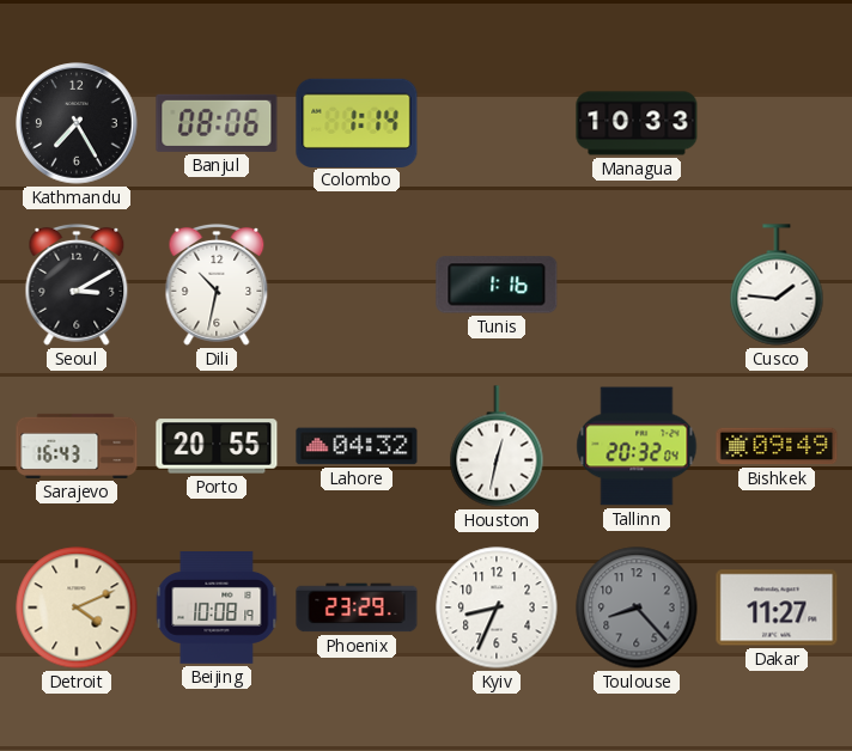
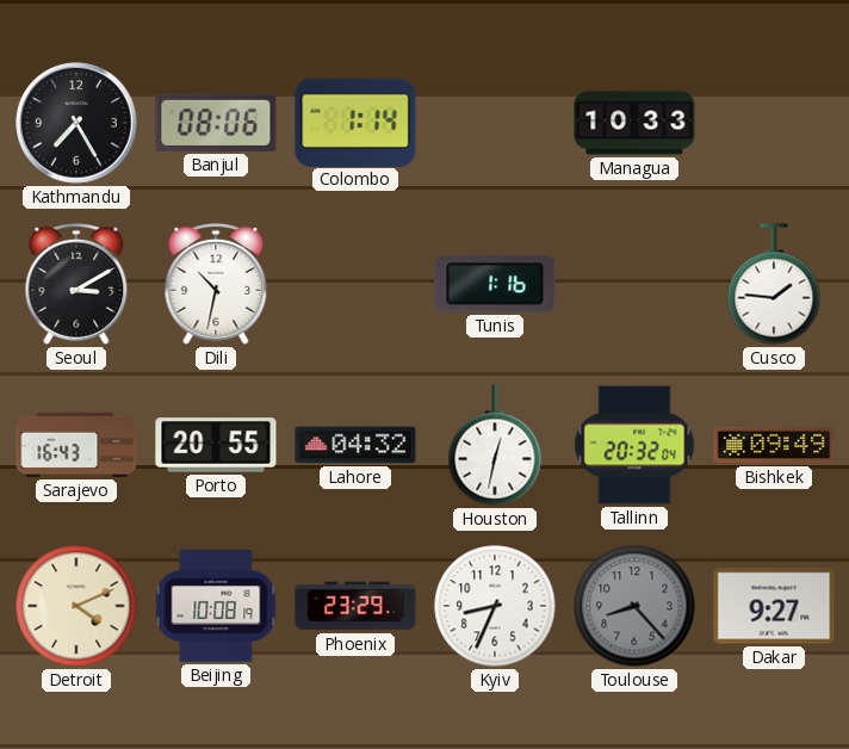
Dakar: 11:27 -> 9:27
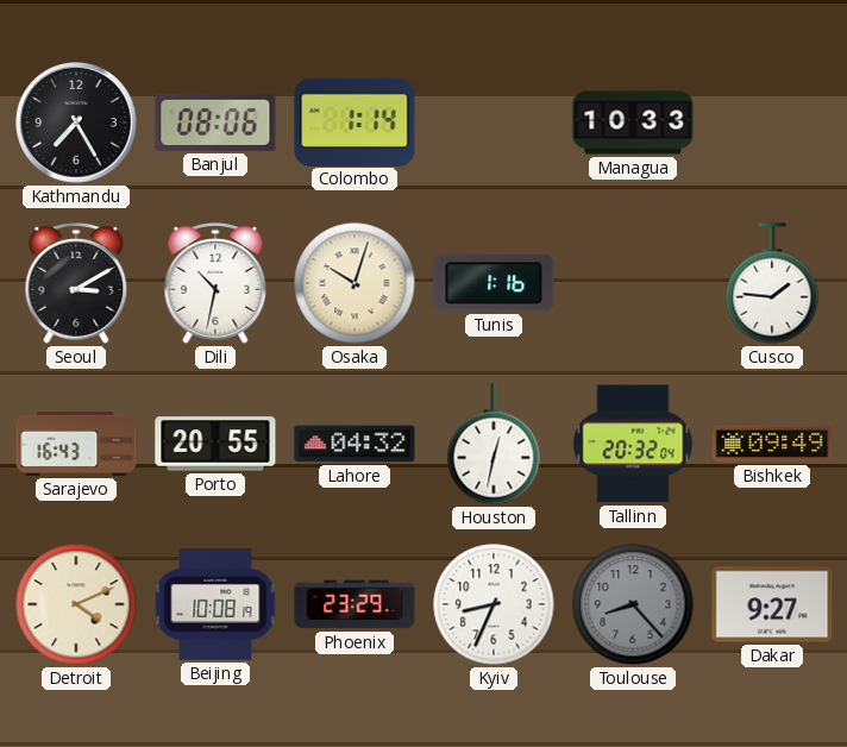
Osaka: none -> 10:03
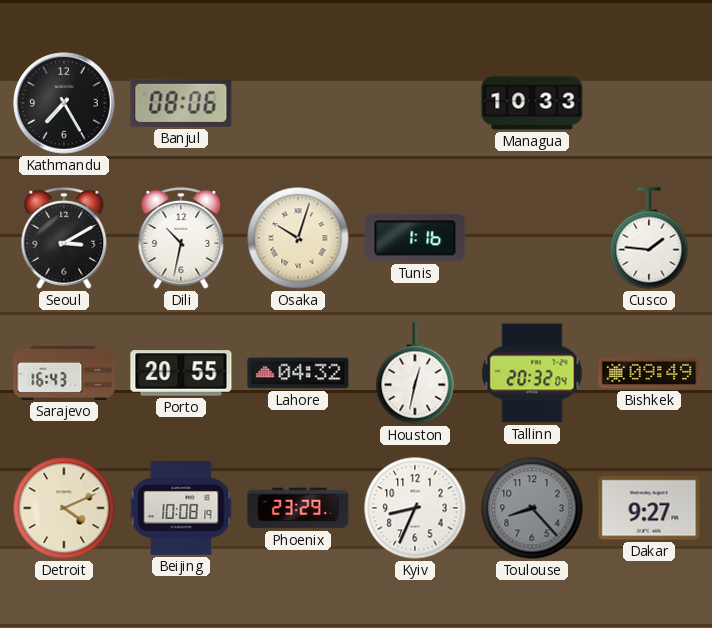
Colombo: 1:14 -> none
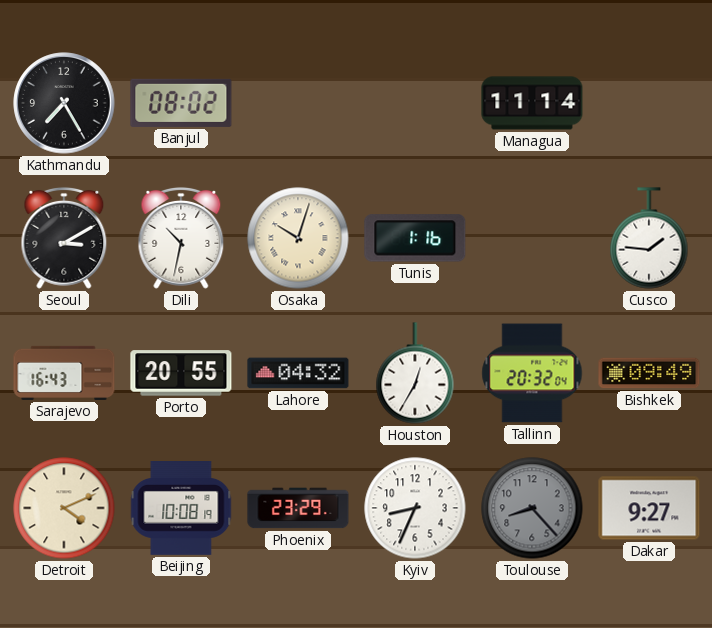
Banjul: 08:06 -> 08:02
Managua: 10:33 -> 11:14
Houston: 12:32 -> 12:35
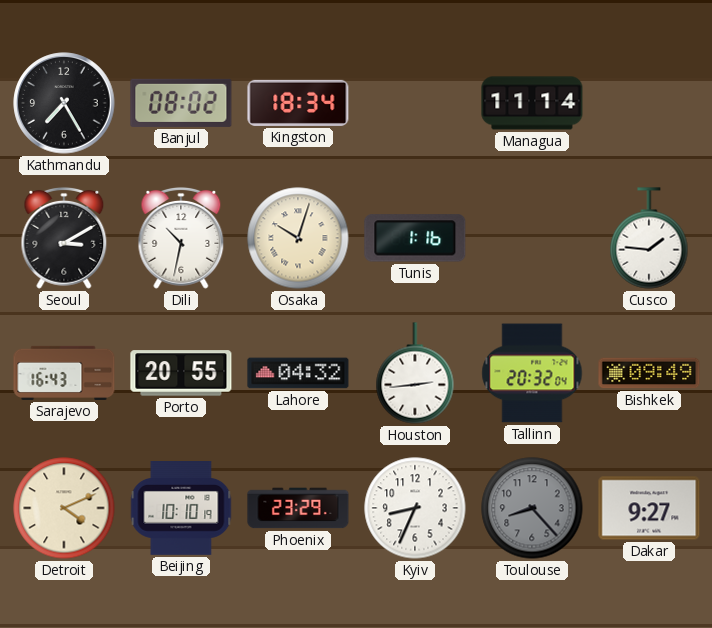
Kingston: none -> 18:34
Houston: 12:35 -> 2:44
Beijing: 10:08 -> 10:10
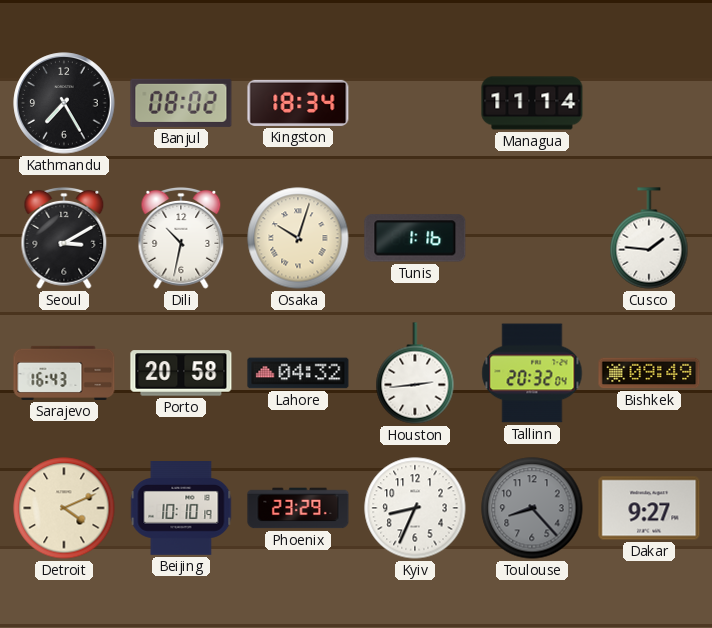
Porto: 20:55 -> 20:58
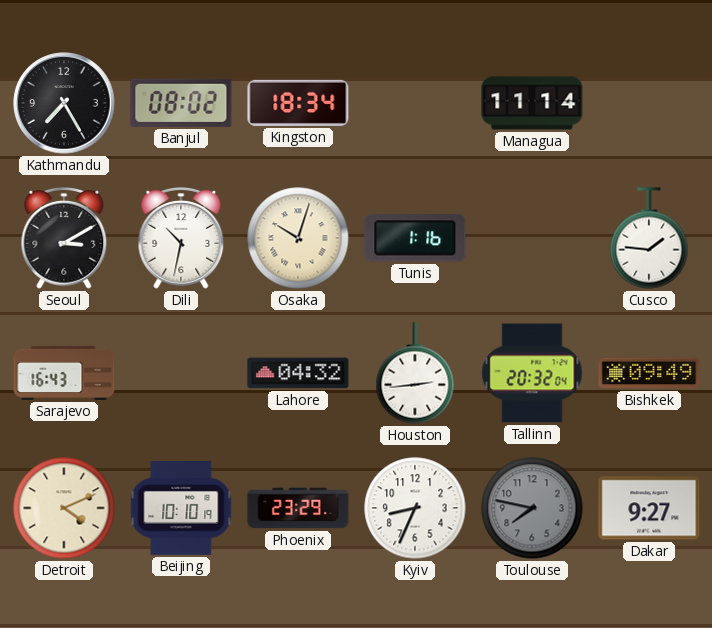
Porto: 20:58 -> none
Toulouse: 8:23 -> 7:47
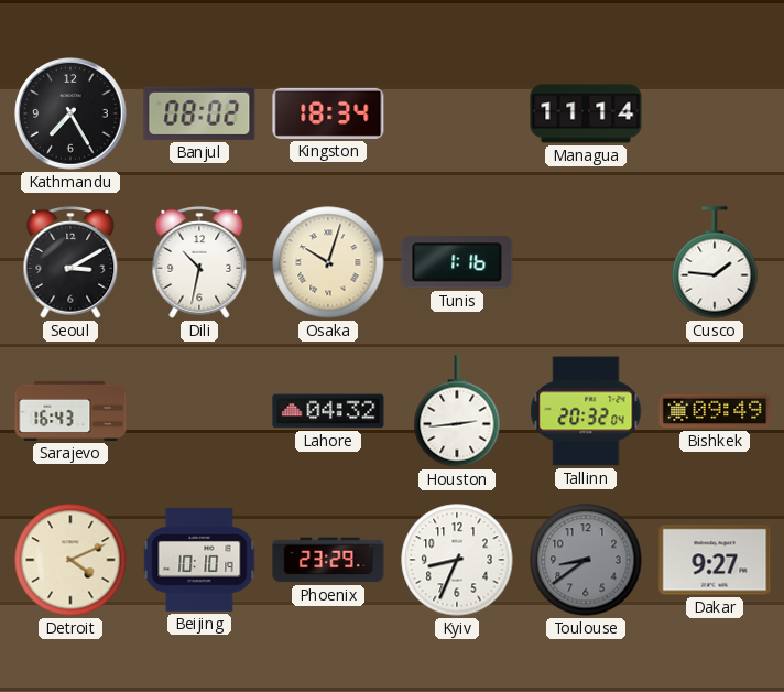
Toulouse: 7:47 -> 8:39
